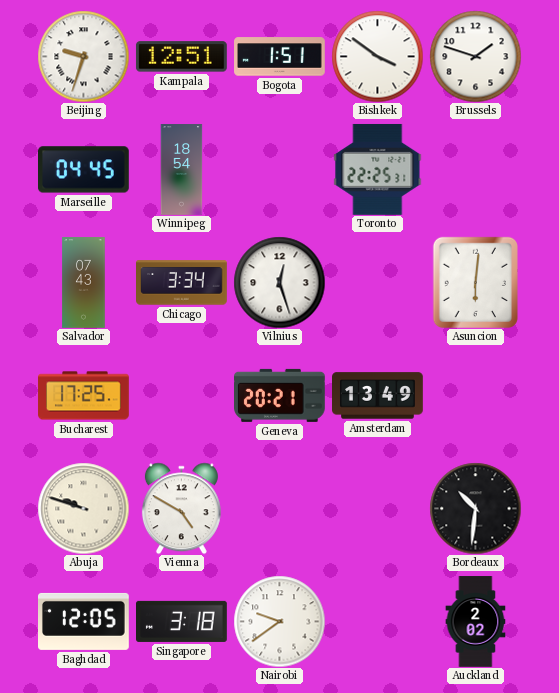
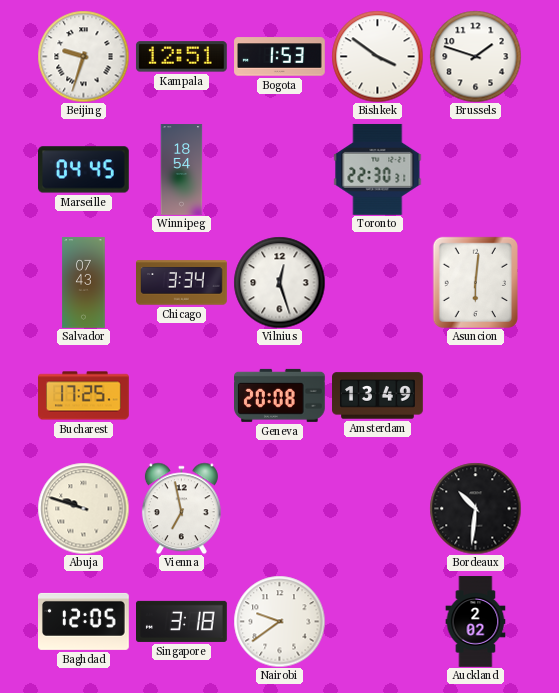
Bogota: 1:51 -> 1:53
Toronto: 22:25 -> 22:30
Geneva: 20:21 -> 20:08
Vienna: 4:50 -> 6:58
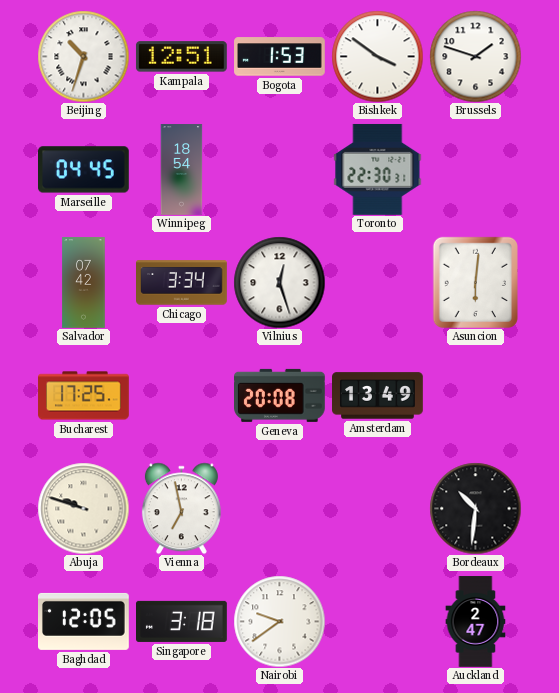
Beijing: 9:33 -> 10:33
Salvador: 07:43 -> 07:42
Auckland: 2:02 -> 2:47
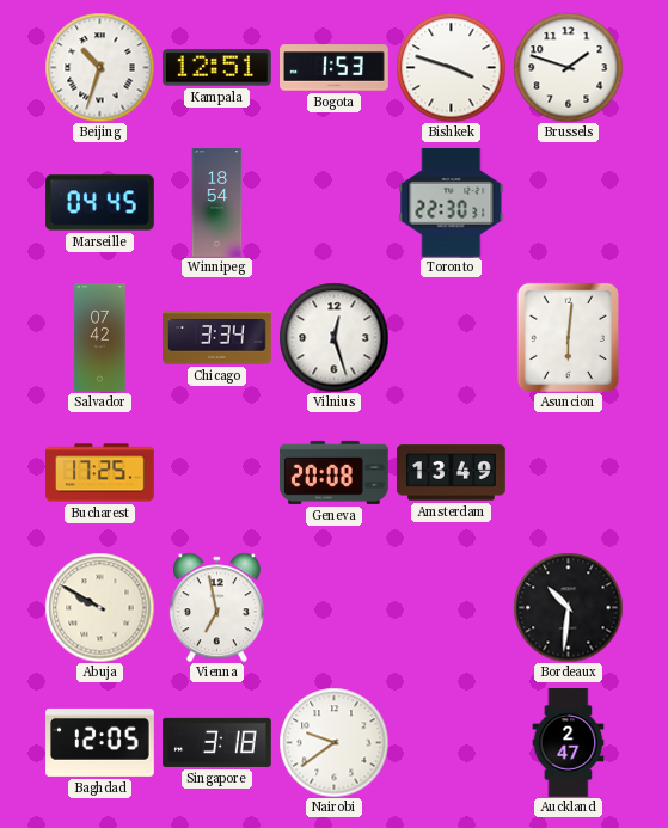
Bishkek: 3:51 -> 3:48
Abuja: 9:48 -> 9:50
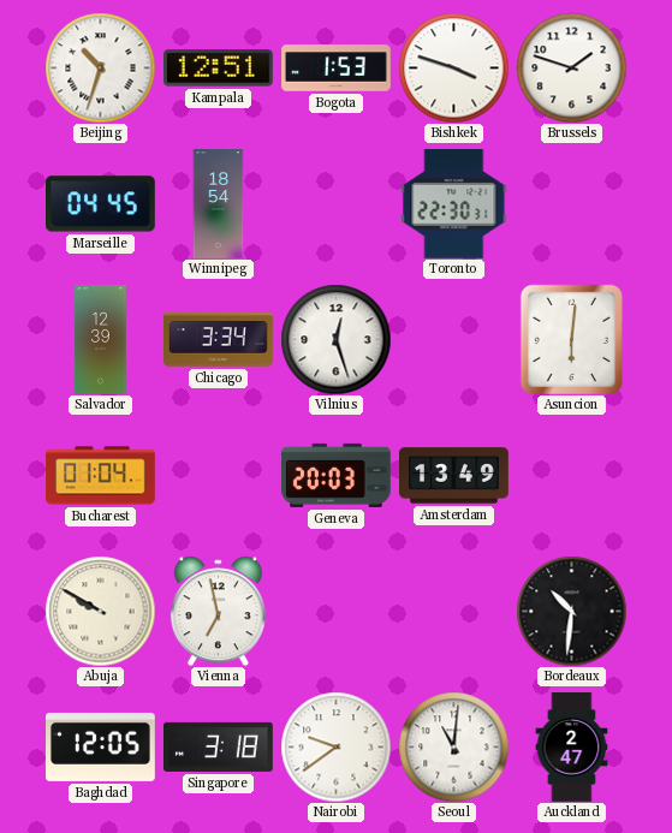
Salvador: 07:42 -> 12:39
Bucharest: 17:25 -> 01:04
Geneva: 20:08 -> 20:03
Seoul: none -> 11:01
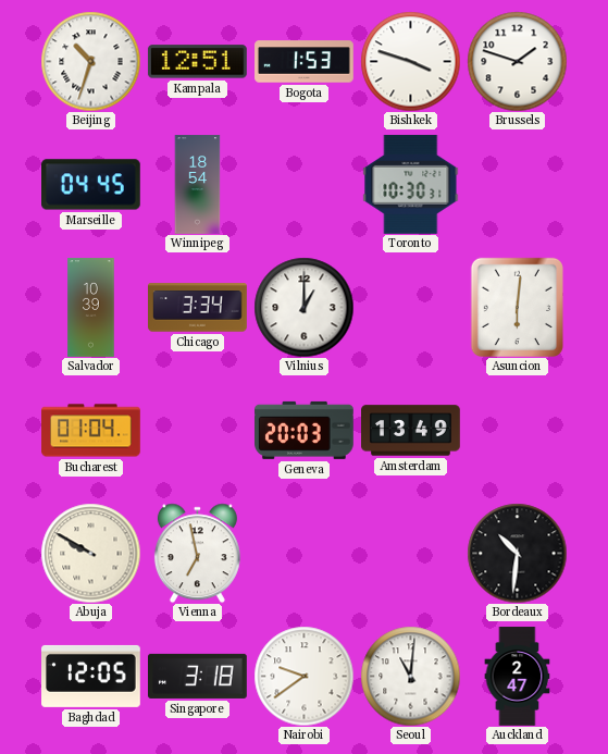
Toronto: 22:30 -> 10:30
Salvador: 12:39 -> 10:39
Vilnius: 12:27 -> 1:00
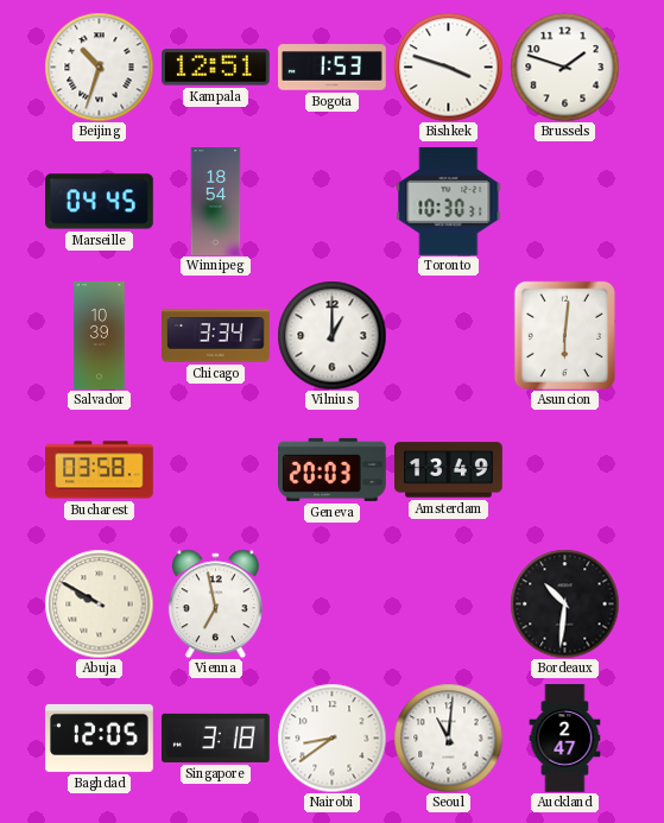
Bucharest: 01:04 -> 03:58
Nairobi: 9:39 -> 8:39
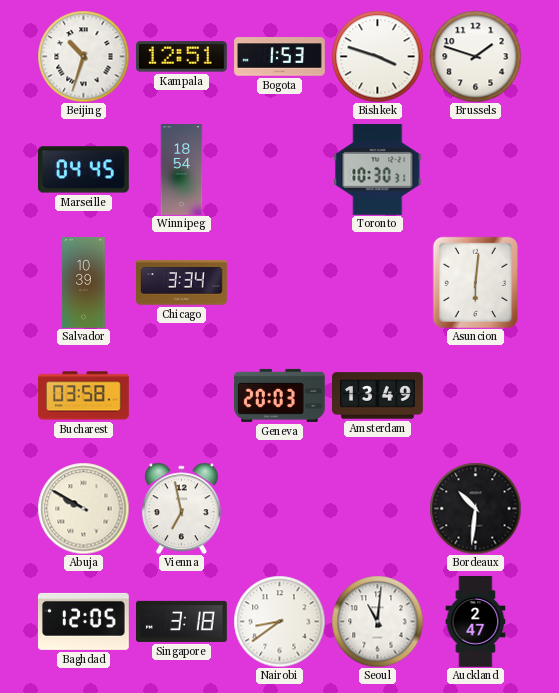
Vilnius: 1:00 -> none
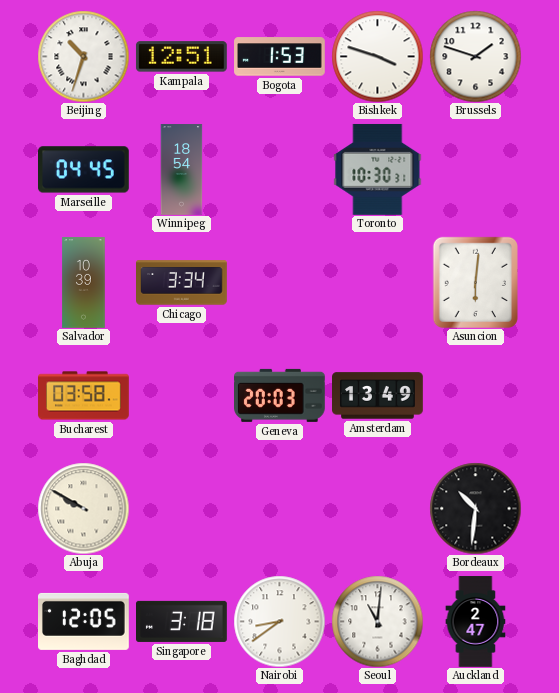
Vienna: 6:58 -> none
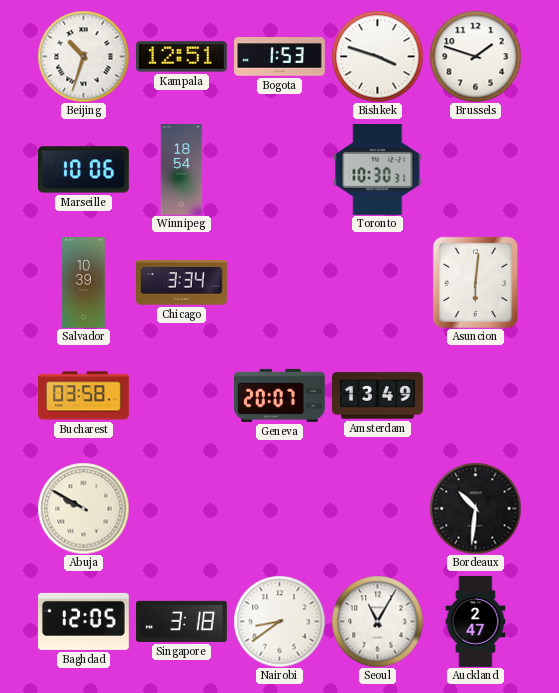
Marseille: 04:45 -> 10:06
Geneva: 20:03 -> 20:07
Seoul: 11:01 -> 11:05
